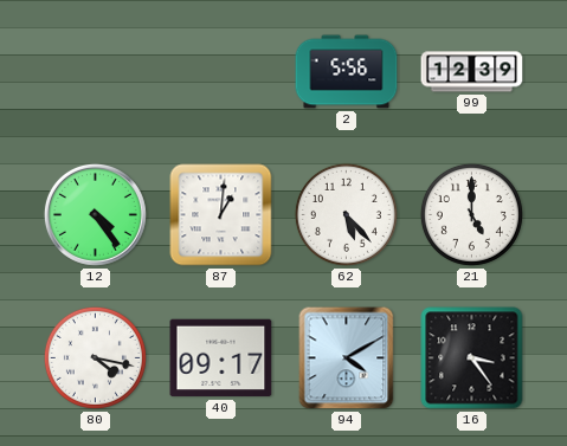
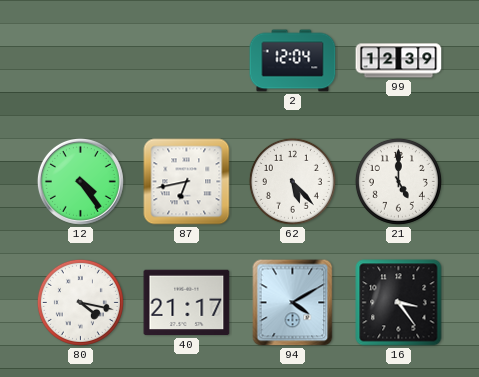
2: 5:56 -> 12:04
87: 1:01 -> 6:43
40: 09:17 -> 21:17
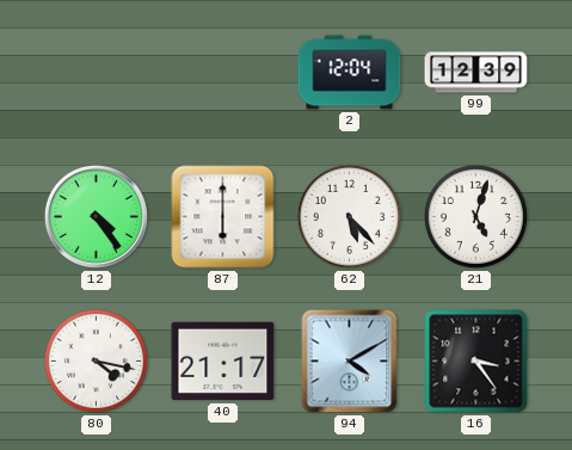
87: 6:43 -> 6:00
21: 5:00 -> 5:03
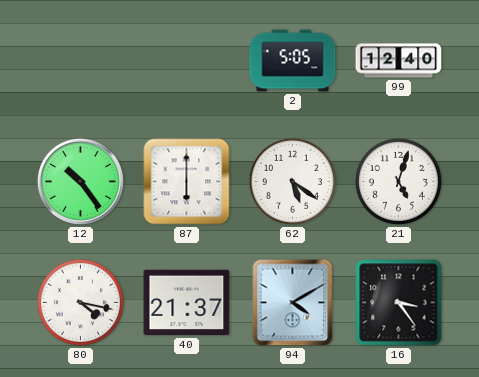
2: 12:04 -> 5:05
99: 12:39 -> 12:40
12: 4:24 -> 10:24
62: 5:23 -> 5:21
40: 21:17 -> 21:37
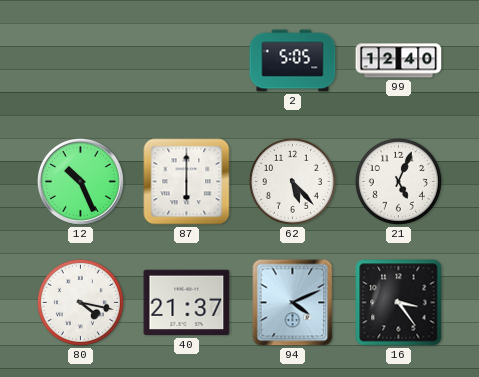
12: 10:24 -> 10:26
62: 5:21 -> 5:23
21: 5:03 -> 5:04
94: 4:10 -> 4:11
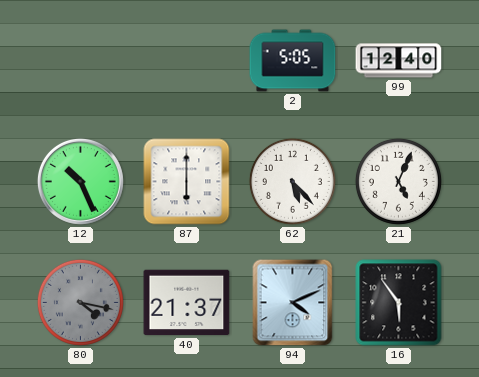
80 dial: white -> grey
16: 3:24 -> 5:54
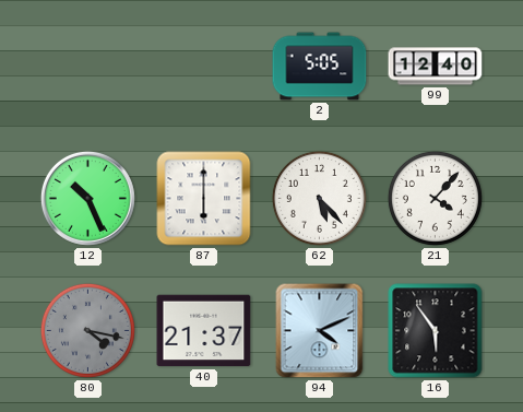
21: 5:04 -> 4:07
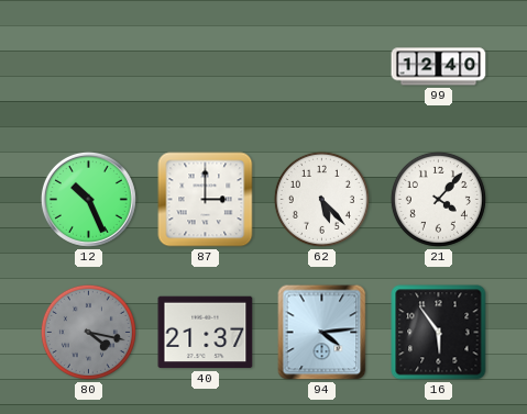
2: 5:05 -> none
87: 6:00 -> 3:00
94: 4:11 -> 4:14
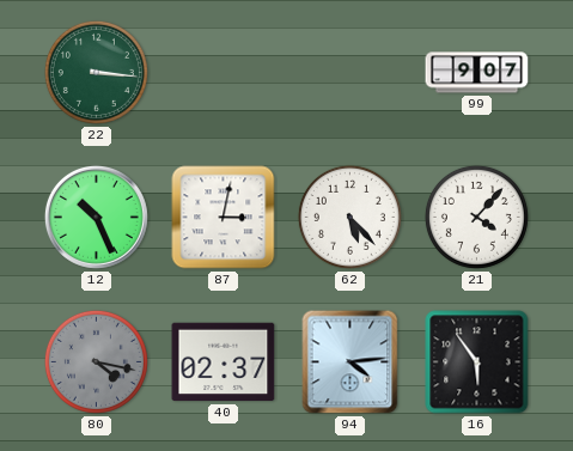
22: none -> 3:16
99: 12:40 -> 9:07
87: 3:00 -> 3:02
40: 21:37 -> 02:37
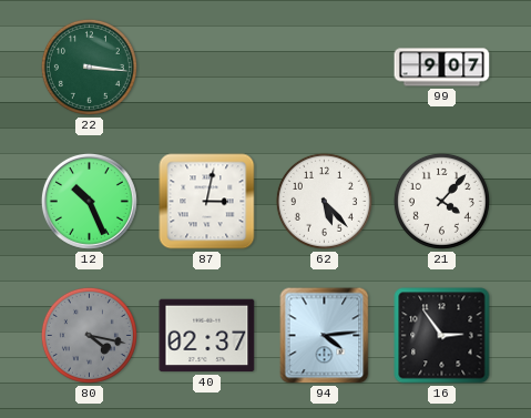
16: 5:54 -> 2:54
